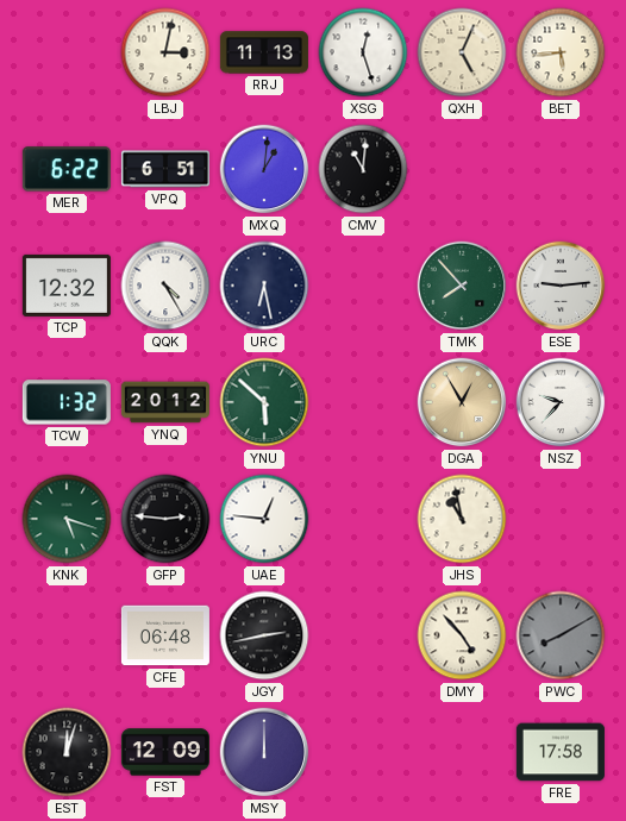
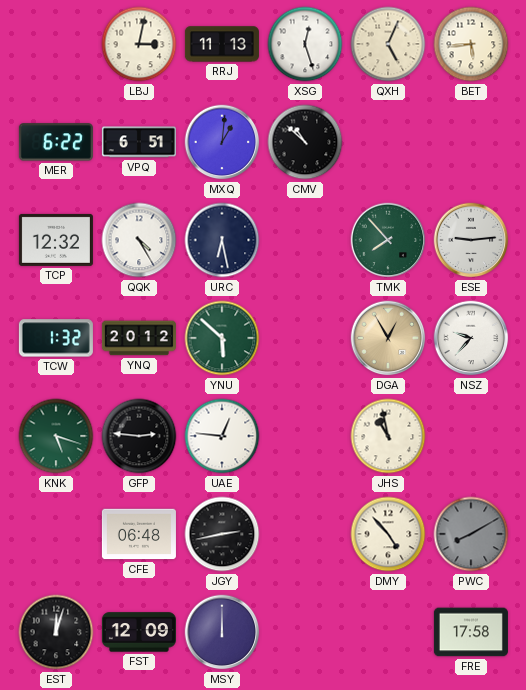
CMV: 11:01 -> 10:52
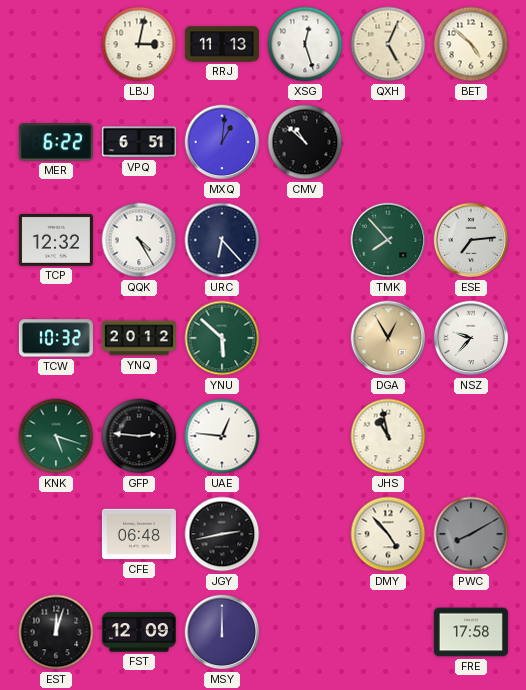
BET: 5:44 -> 4:52
URC: 6:28 -> 6:23
ESE: 9:14 -> 7:14
TCW: 1:32 -> 10:32
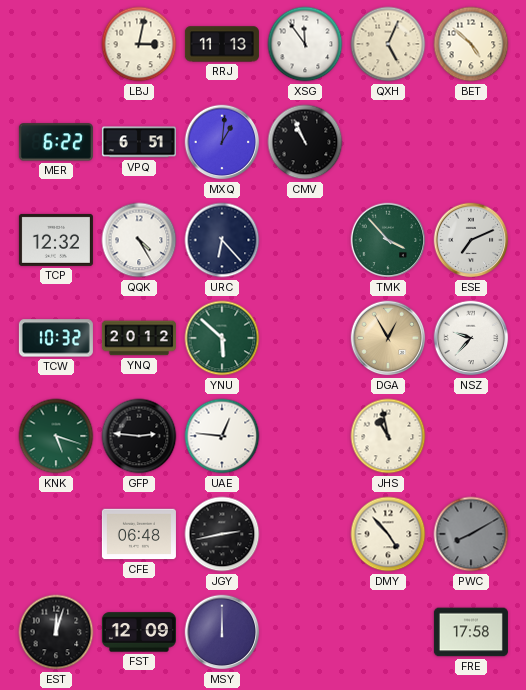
XSG: 12:27 -> 11:54
CMV: 10:52 -> 10:56
TMK: 7:53 -> 3:53
ESE: 7:14 -> 7:11
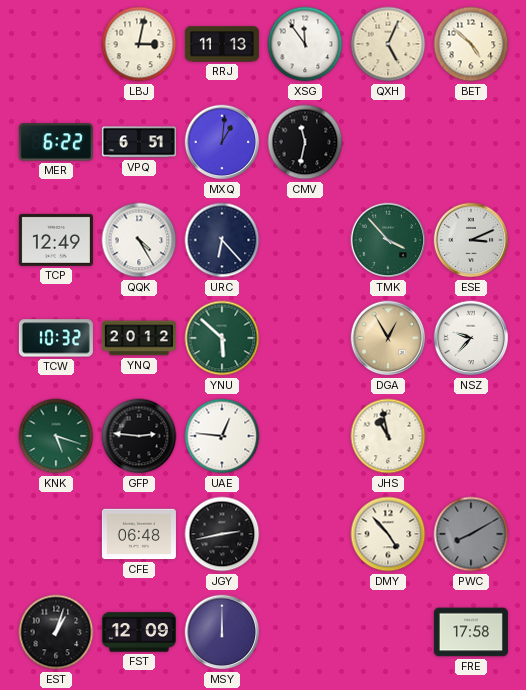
CMV: 10:56 -> 11:32
TCP: 12:32 -> 12:49
ESE: 7:11 -> 3:11
EST: 12:03 -> 1:03
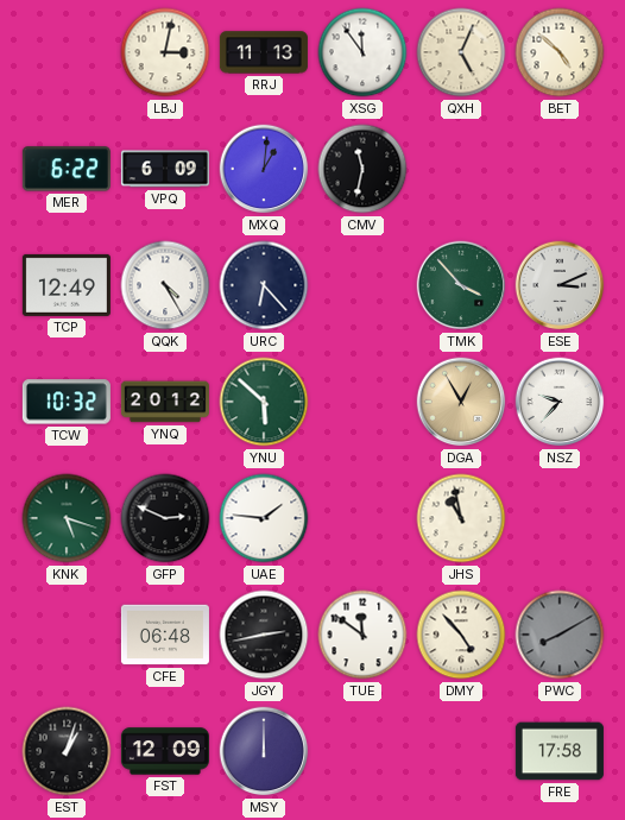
VPQ: 6:51 -> 6:09
GFP: 2:46 -> 2:49
UAE: 12:46 -> 1:46
TUE: none -> 11:51
